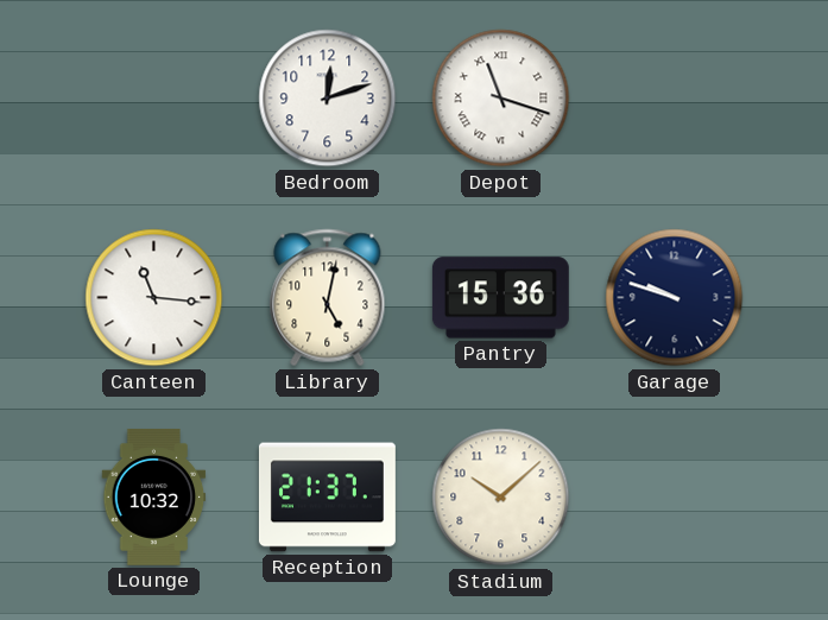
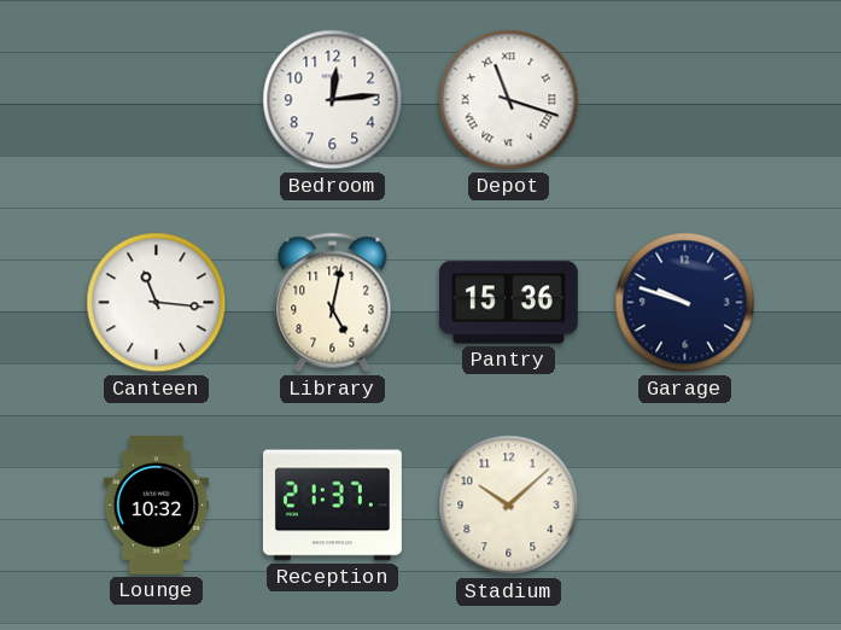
Bedroom: 12:12 -> 12:14
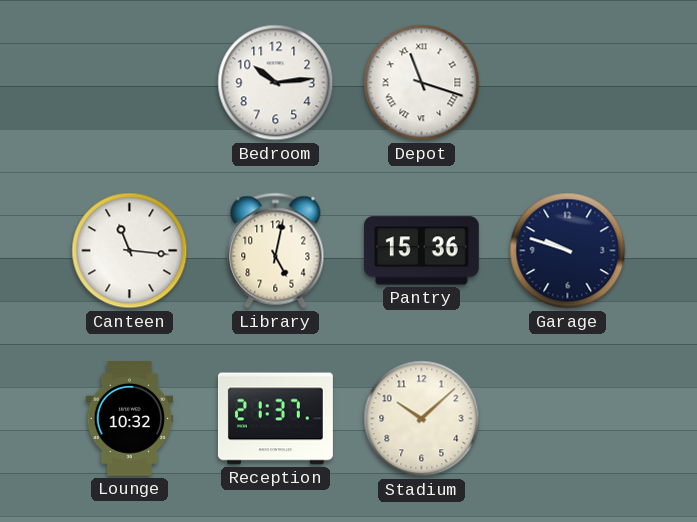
Bedroom: 12:14 -> 10:14
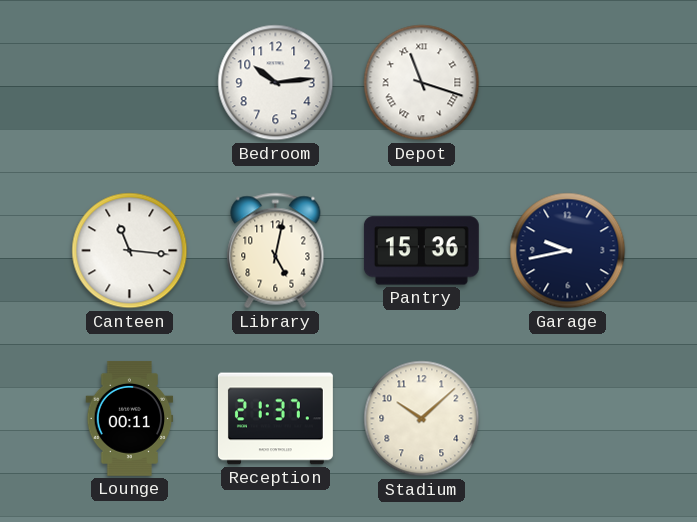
Garage: 9:48 -> 9:43
Lounge: 10:32 -> 00:11
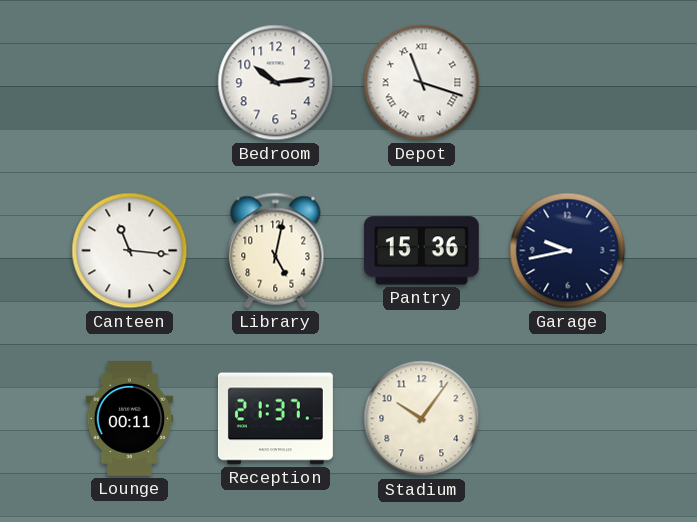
Stadium: 10:08 -> 10:06
